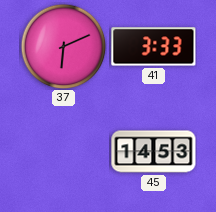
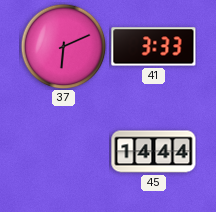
45: 14:53 -> 14:44
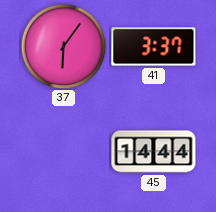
37: 6:11 -> 6:06
41: 3:33 -> 3:37
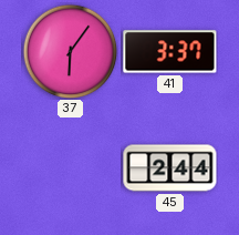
45: 14:44 -> 2:44
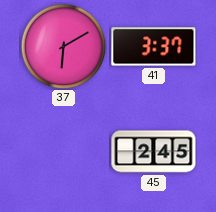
37: 6:06 -> 6:10
45: 2:44 -> 2:45
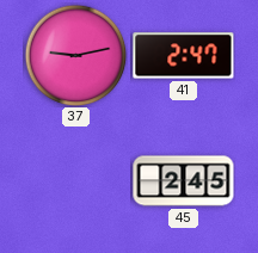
37: 6:10 -> 9:13
41: 3:37 -> 2:47
